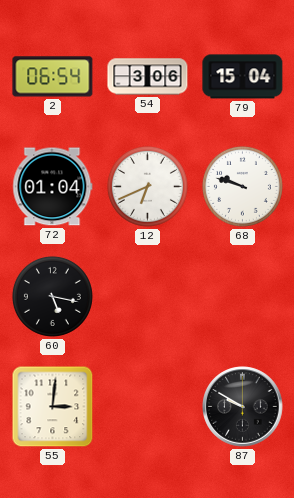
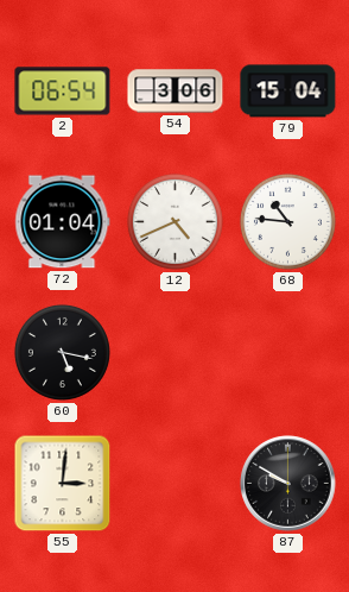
12: 6:41 -> 4:41
68: 9:48 -> 10:46
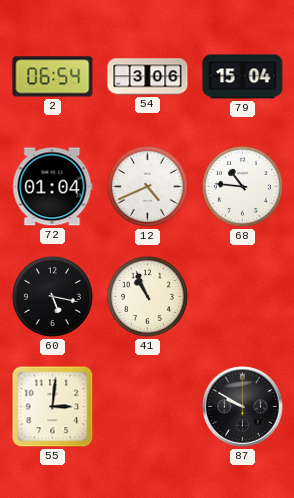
41: none -> 10:56
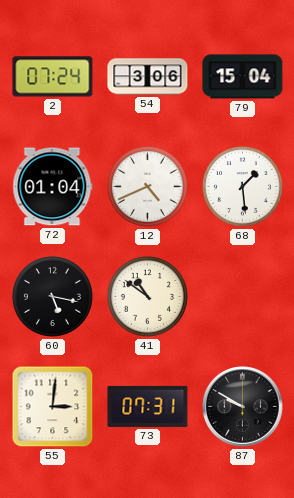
2: 06:54 -> 07:24
68: 10:46 -> 1:29
41: 10:56 -> 10:51
73: none -> 07:31
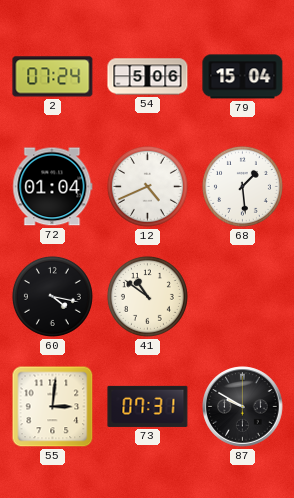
54: 3:06 -> 5:06
60: 5:17 -> 4:17
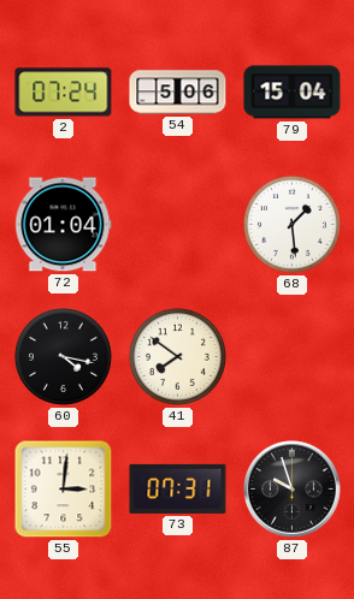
12: 4:41 -> none
41: 10:51 -> 7:51
87: 9:50 -> 9:57
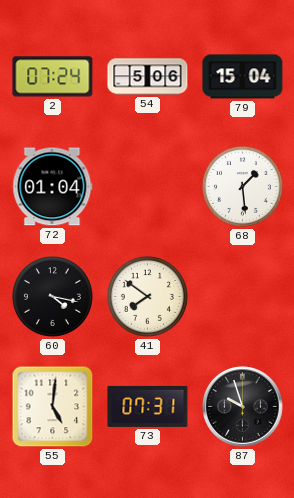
55: 3:01 -> 5:01
